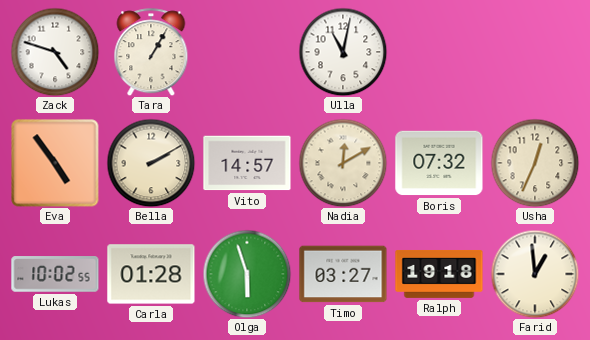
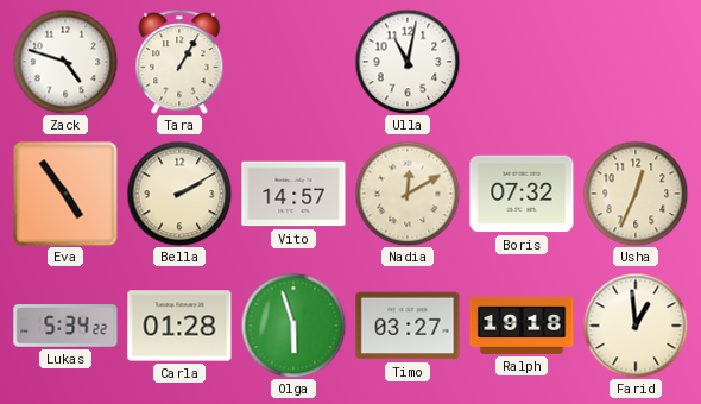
Lukas: 10:02 -> 5:34
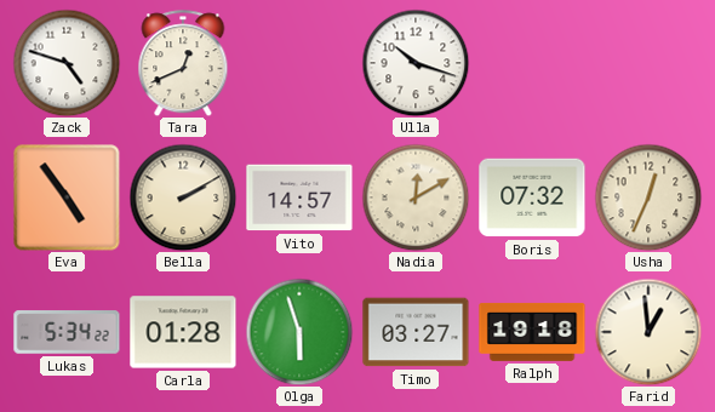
Tara: 1:05 -> 12:41
Ulla: 11:02 -> 10:18
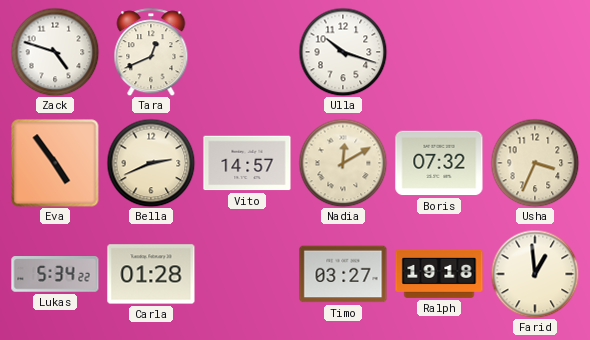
Bella: 2:10 -> 2:41
Usha: 12:34 -> 3:34
Olga: 5:57 -> none
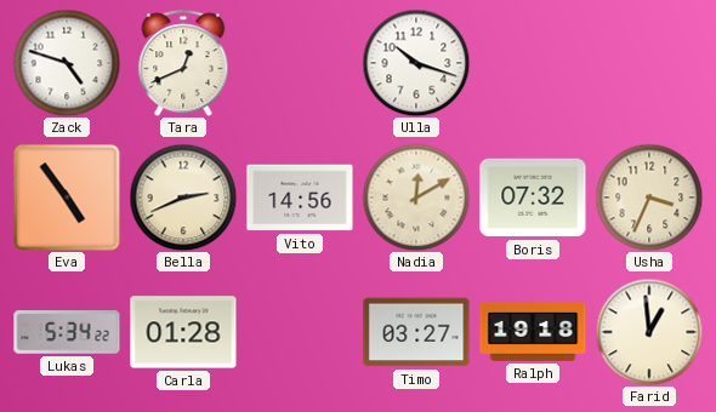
Vito: 14:57 -> 14:56
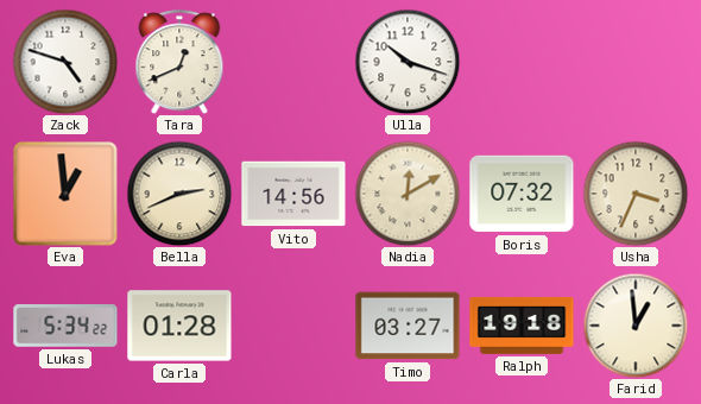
Eva: 4:54 -> 12:59
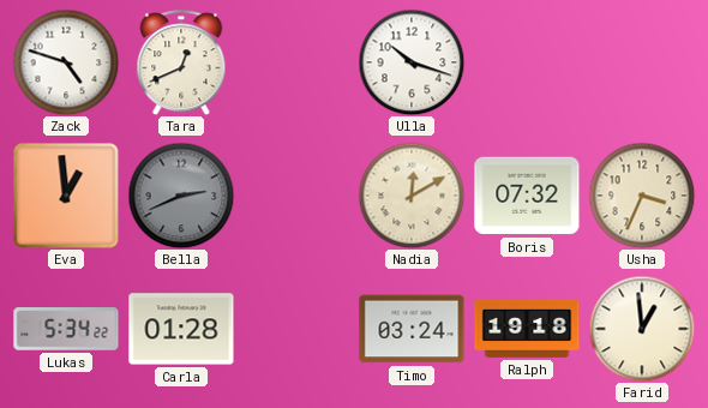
Bella dial: cream -> grey
Vito: 14:56 -> none
Timo: 03:27 -> 03:24
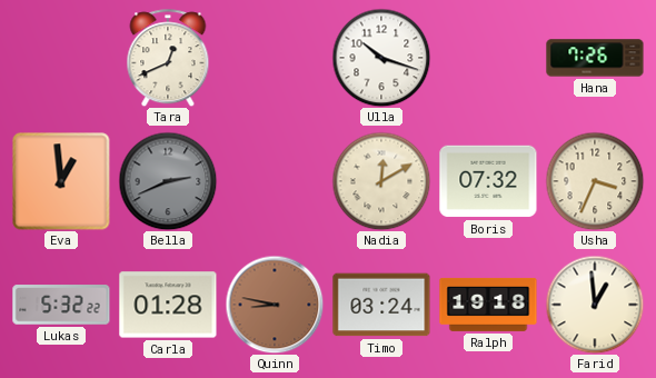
Zack: 4:48 -> none
Hana: none -> 7:26
Lukas: 5:34 -> 5:32
Quinn: none -> 8:47
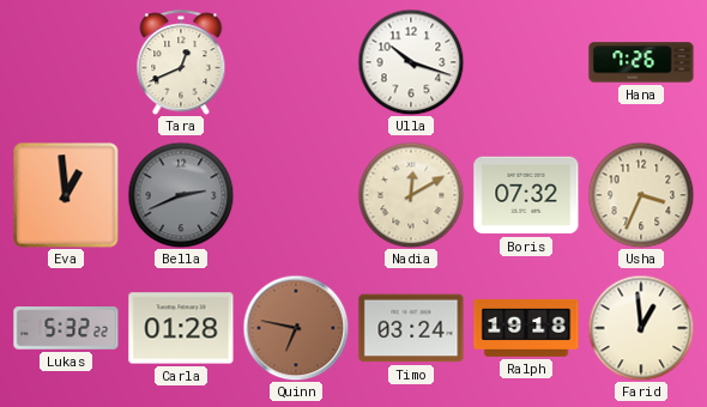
Quinn: 8:47 -> 6:47
